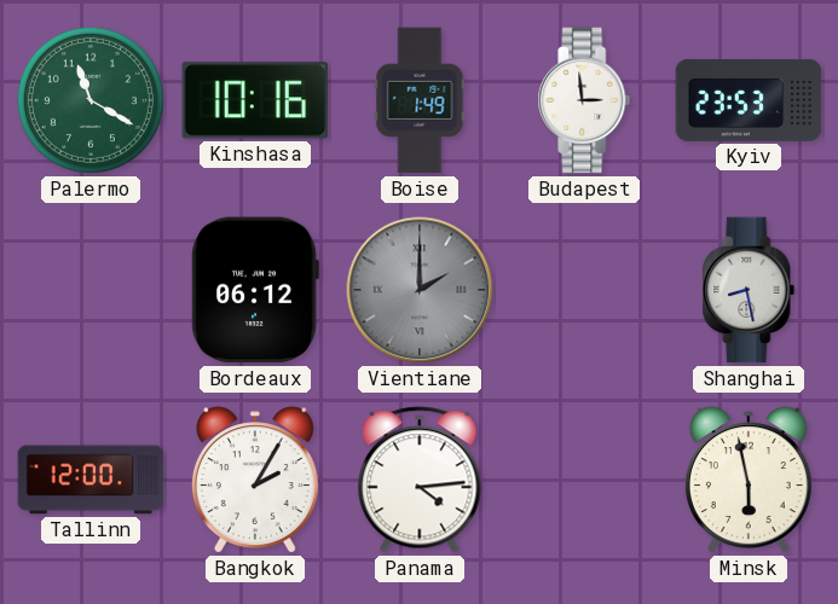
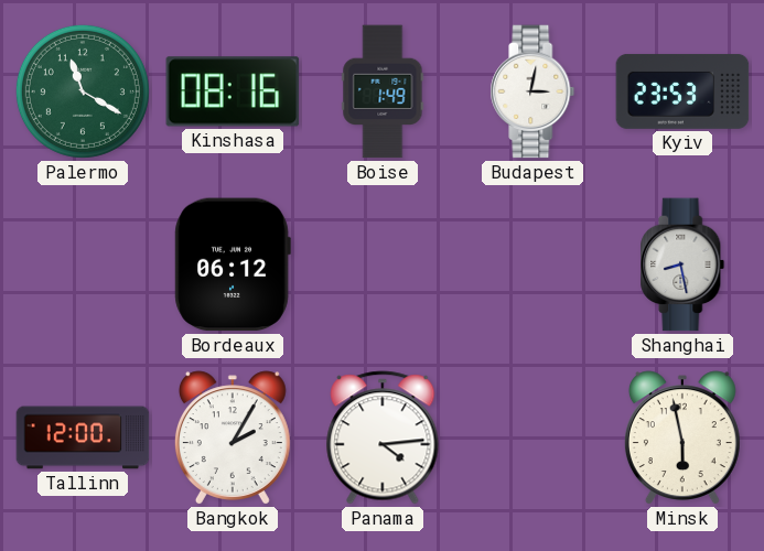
Kinshasa: 10:16 -> 08:16
Budapest: 2:59 -> 3:02
Vientiane: 2:00 -> none
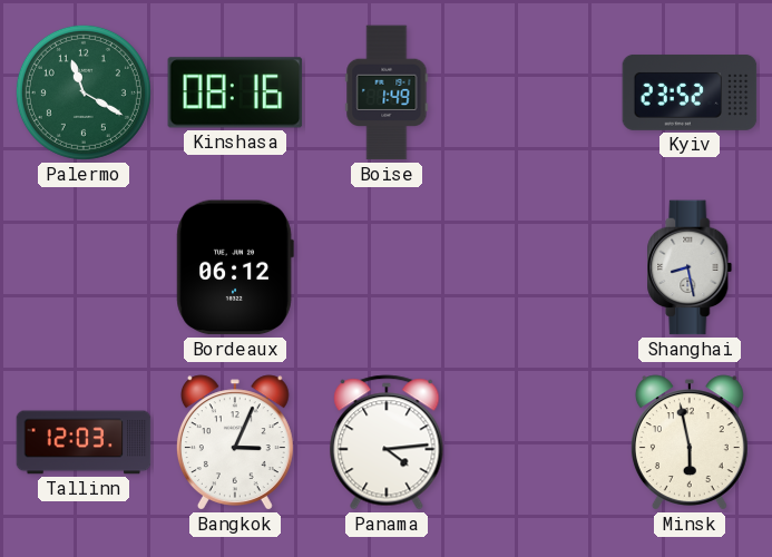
Budapest: 3:02 -> none
Kyiv: 23:53 -> 23:52
Tallinn: 12:00 -> 12:03
Bangkok: 2:05 -> 3:04
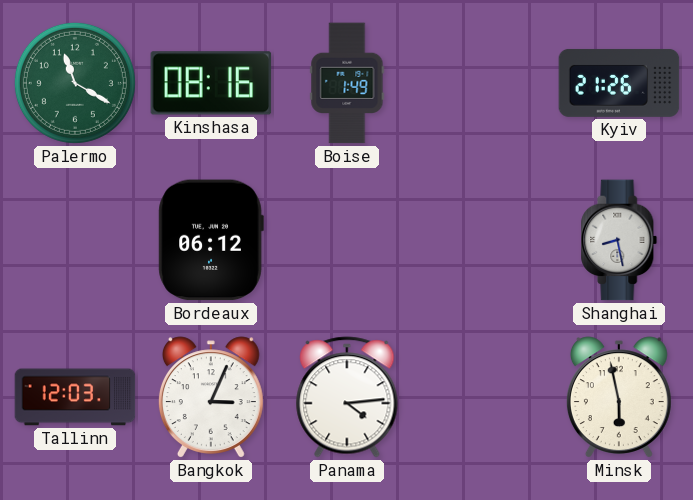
Kyiv: 23:52 -> 21:26
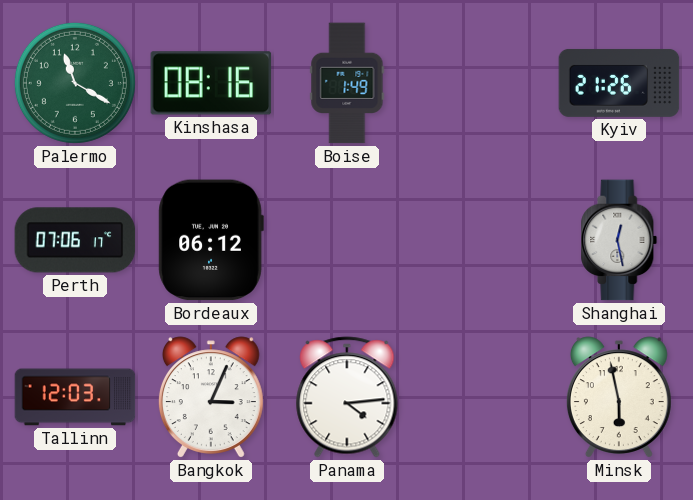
Perth: none -> 07:06
Shanghai: 8:28 -> 12:28
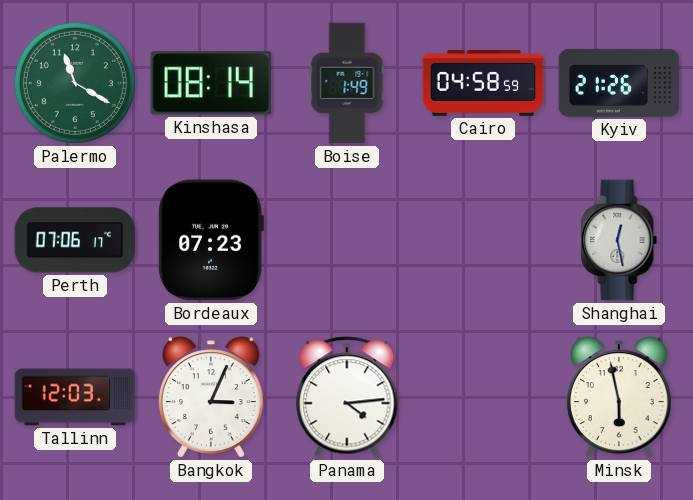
Kinshasa: 08:16 -> 08:14
Cairo: none -> 04:58
Bordeaux: 06:12 -> 07:23
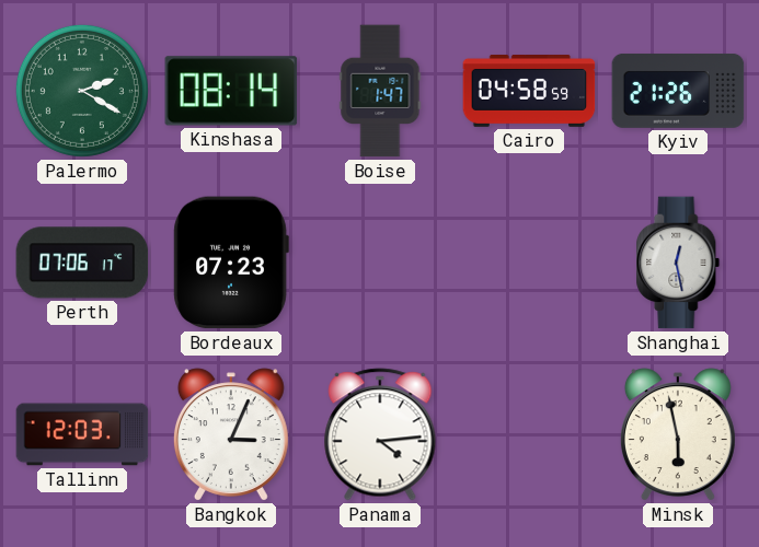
Palermo: 11:20 -> 2:20
Boise: 1:49 -> 1:47
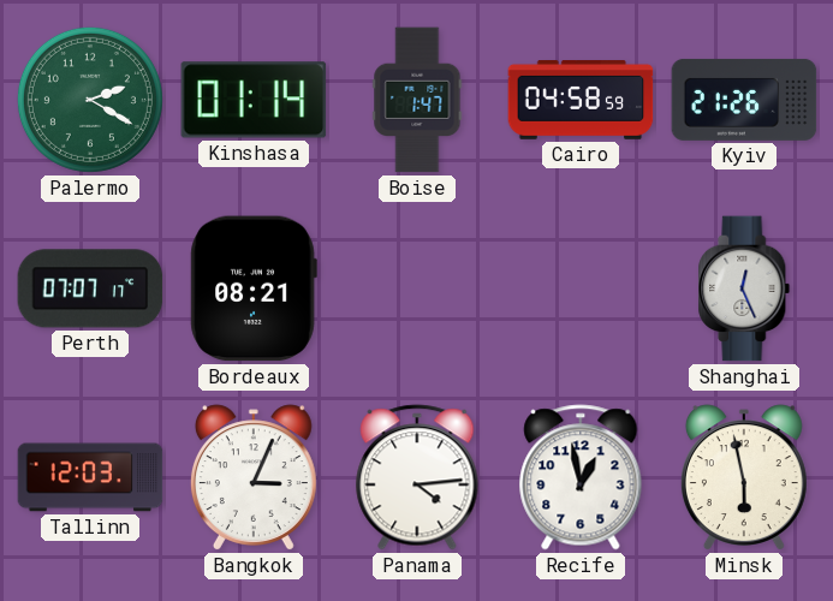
Kinshasa: 08:14 -> 01:14
Perth: 07:06 -> 07:07
Bordeaux: 07:23 -> 08:21
Shanghai: 12:28 -> 12:26
Recife: none -> 12:58
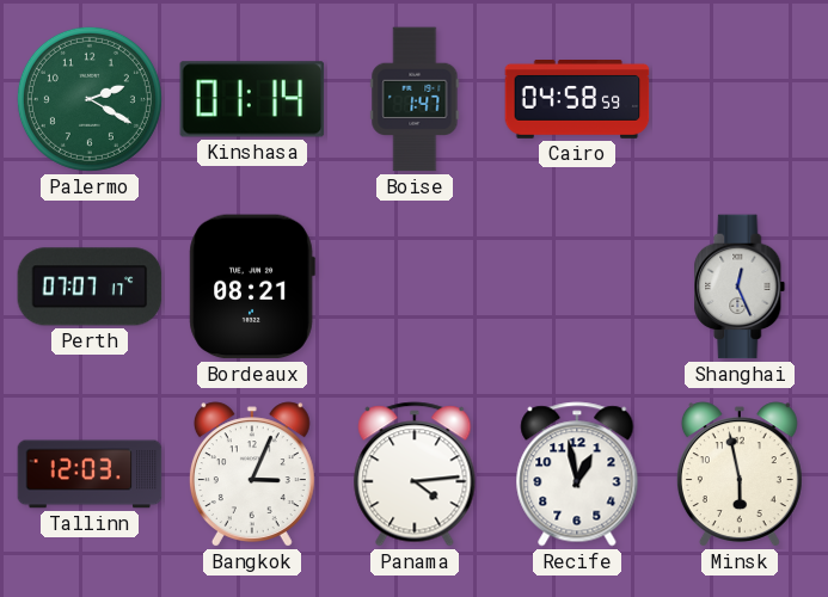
Kyiv: 21:26 -> none
